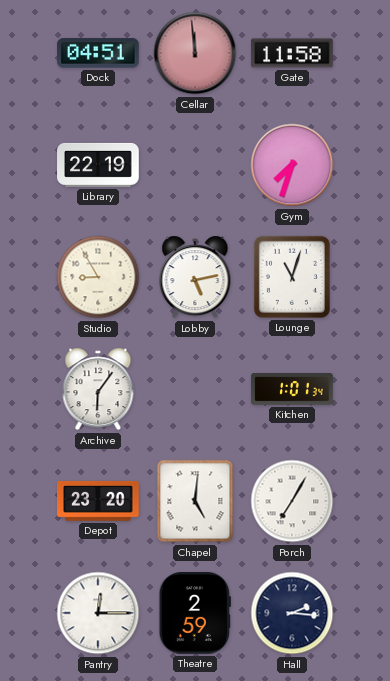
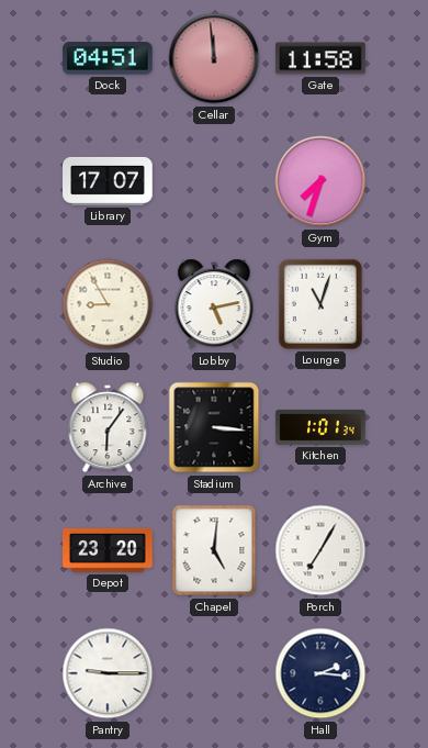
Library: 22:19 -> 17:07
Stadium: none -> 3:16
Pantry: 12:15 -> 9:15
Theatre: 2:59 -> none
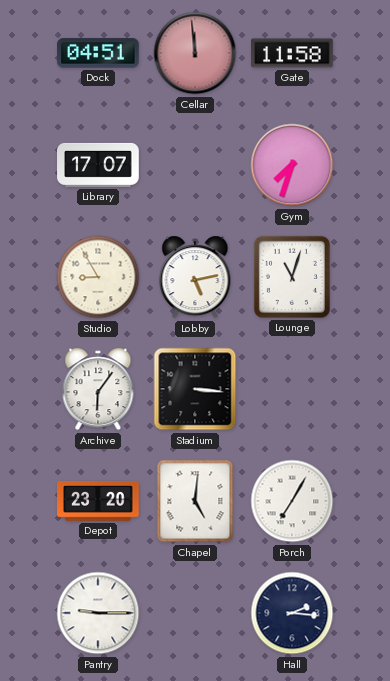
Kitchen: 1:01 -> none
